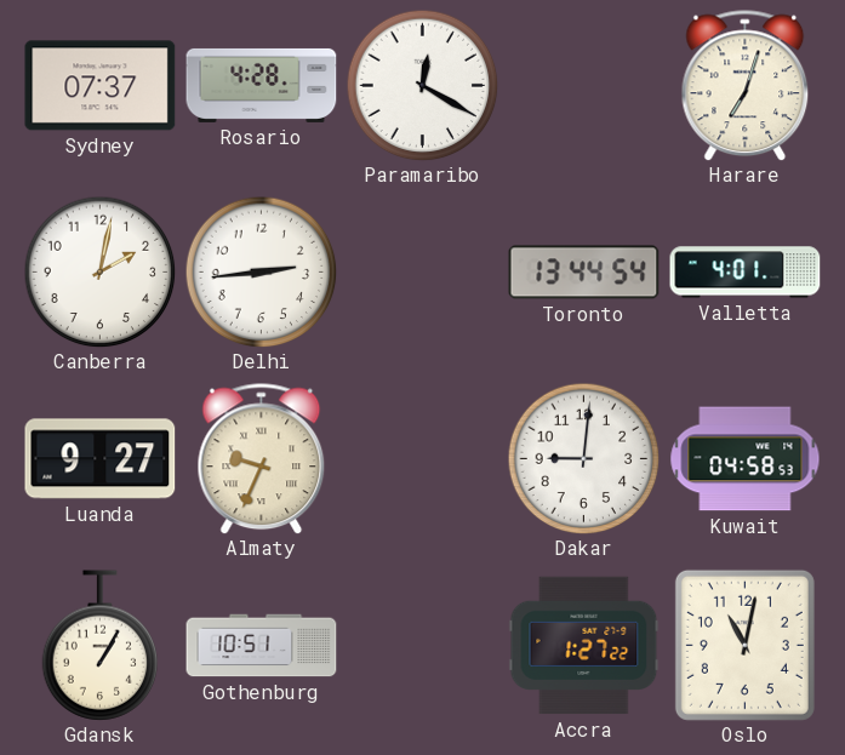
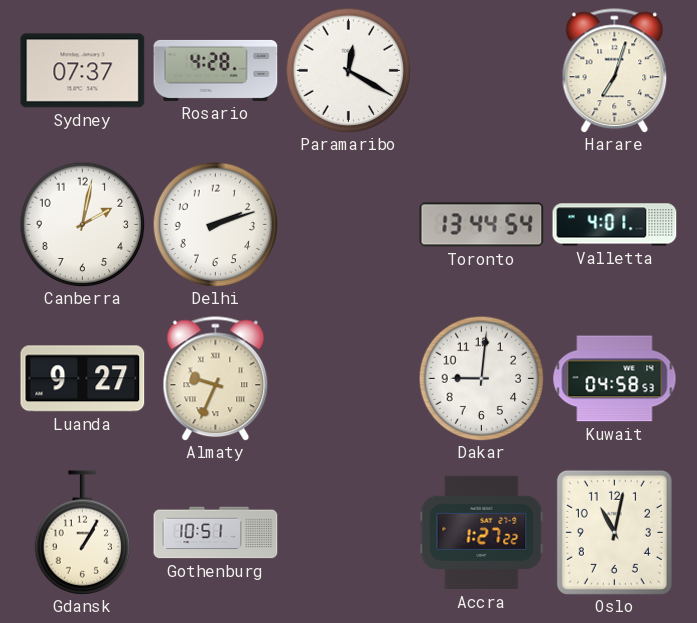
Delhi: 2:44 -> 2:12
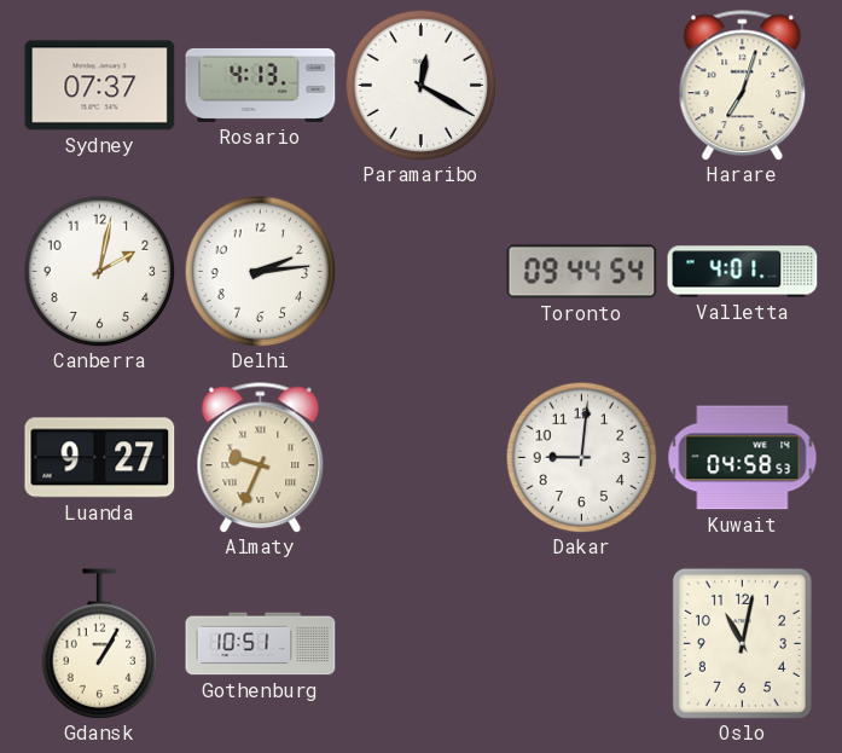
Rosario: 4:28 -> 4:13
Delhi: 2:12 -> 2:14
Toronto: 13:44 -> 09:44
Accra: 1:27 -> none
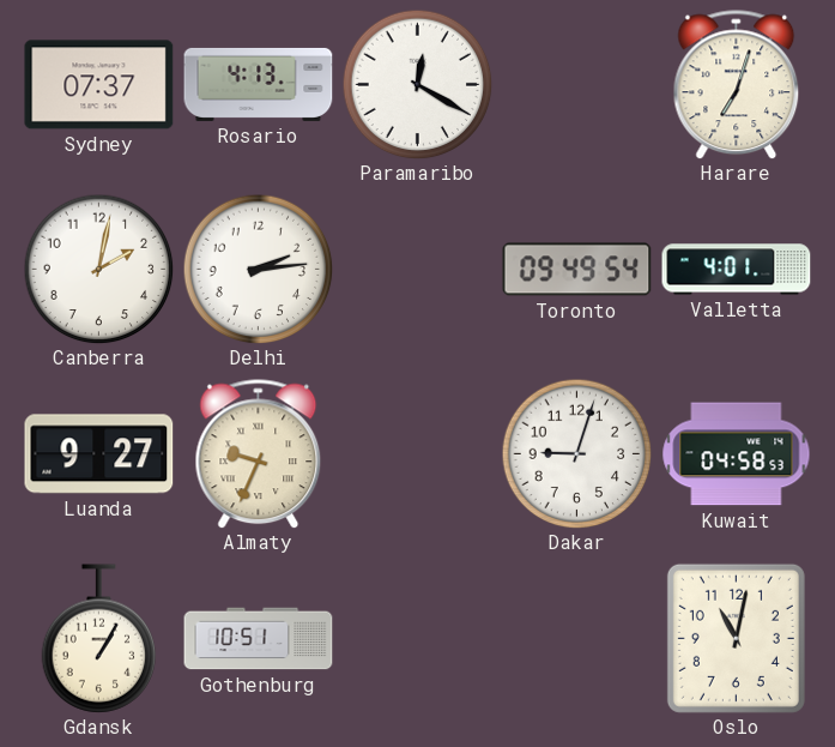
Toronto: 09:44 -> 09:49
Dakar: 9:01 -> 9:03
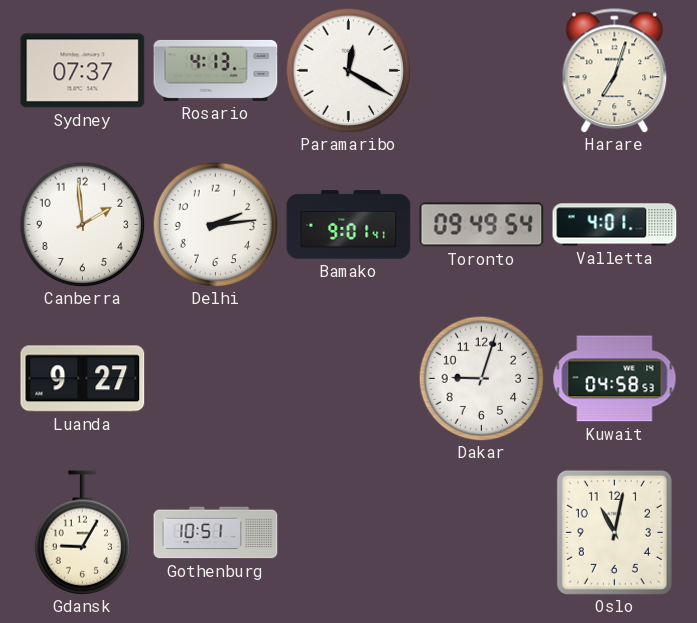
Canberra: 2:02 -> 1:59
Bamako: none -> 9:01
Almaty: 9:34 -> none
Gdansk: 1:05 -> 9:05
